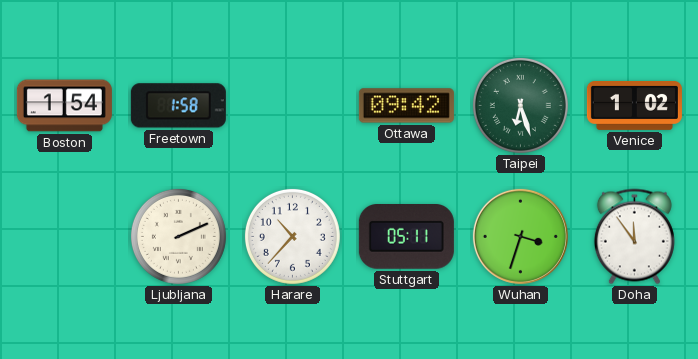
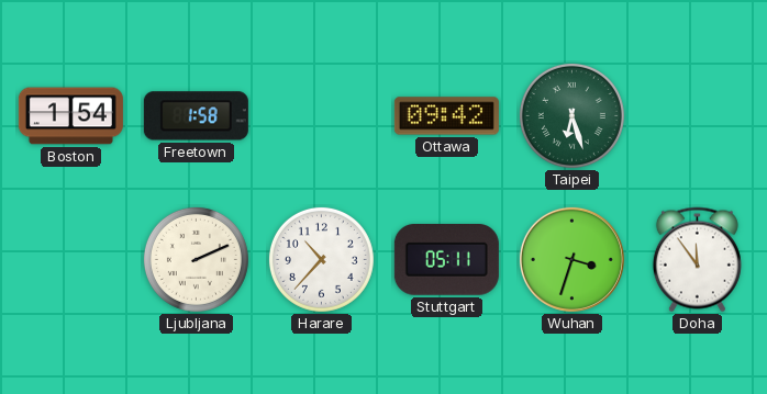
Venice: 1:02 -> none
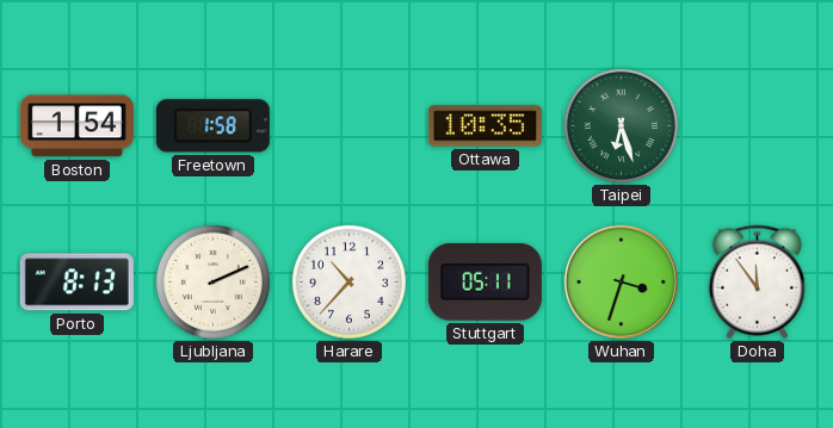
Ottawa: 09:42 -> 10:35
Porto: none -> 8:13
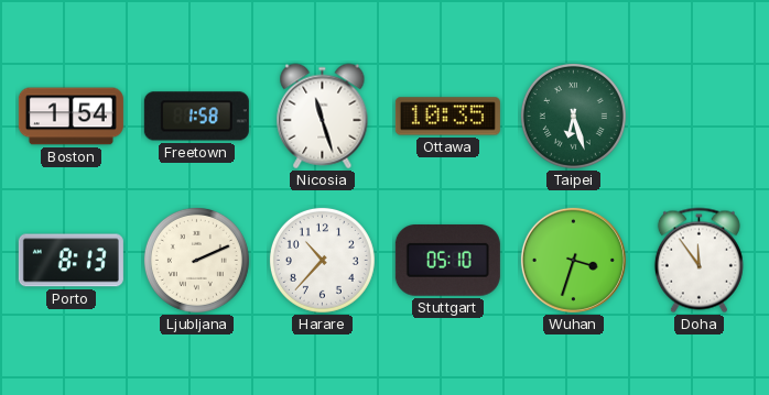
Nicosia: none -> 11:27
Stuttgart: 05:11 -> 05:10
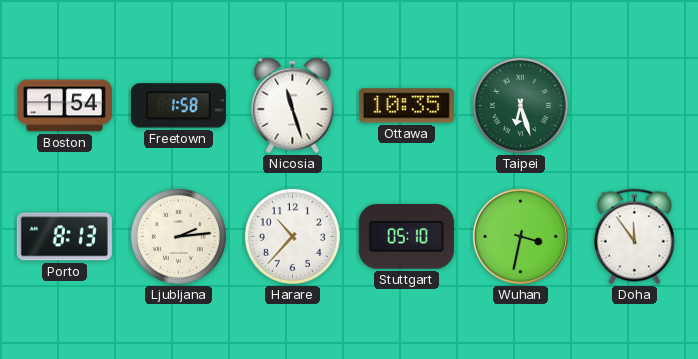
Ljubljana: 2:11 -> 2:14
Wuhan: 3:33 -> 3:32
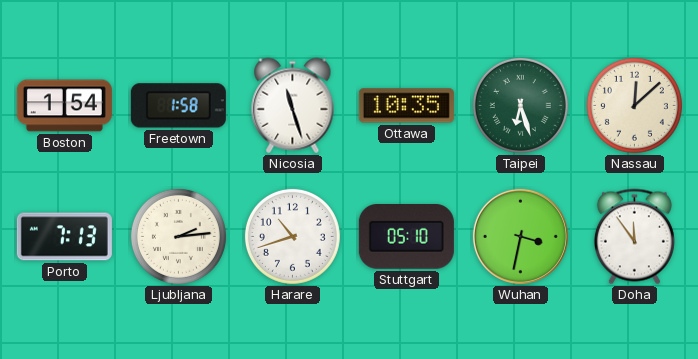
Nassau: none -> 12:08
Porto: 8:13 -> 7:13
Harare: 10:37 -> 10:42
